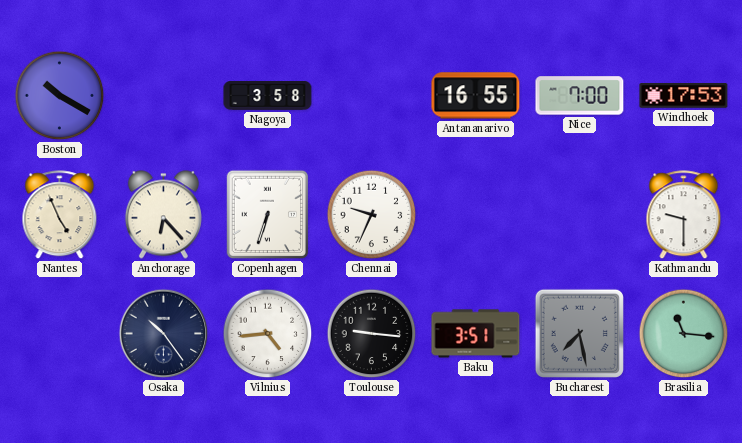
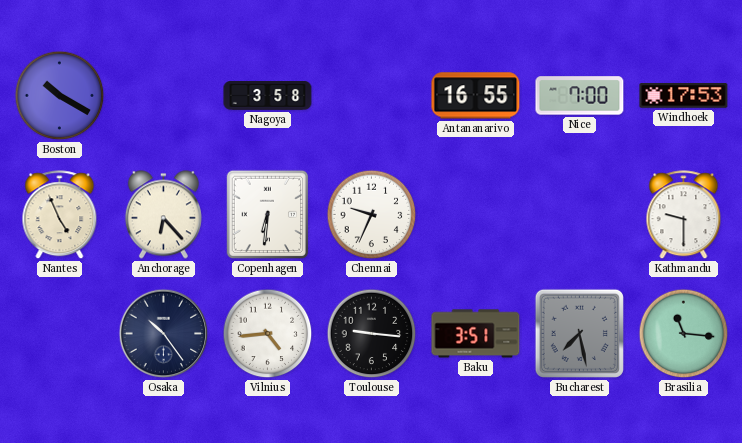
Copenhagen: 6:33 -> 6:31
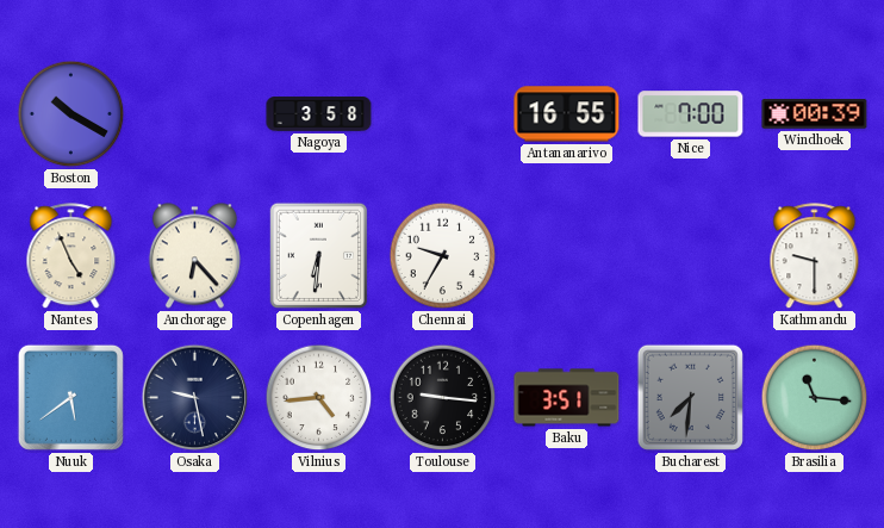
Windhoek: 17:53 -> 00:39
Chennai: 9:34 -> 9:35
Nuuk: none -> 5:39
Osaka: 10:24 -> 9:28
Bucharest: 7:28 -> 7:31
